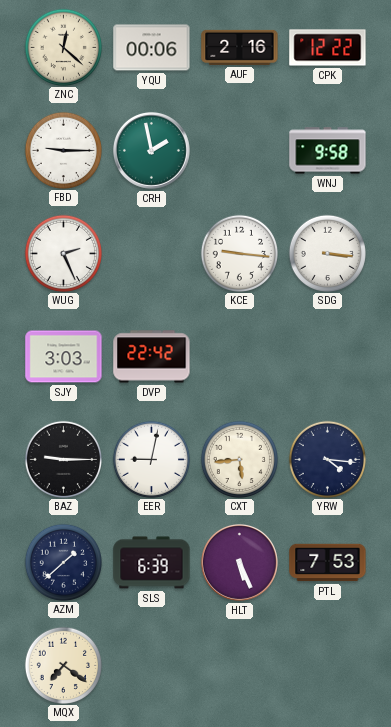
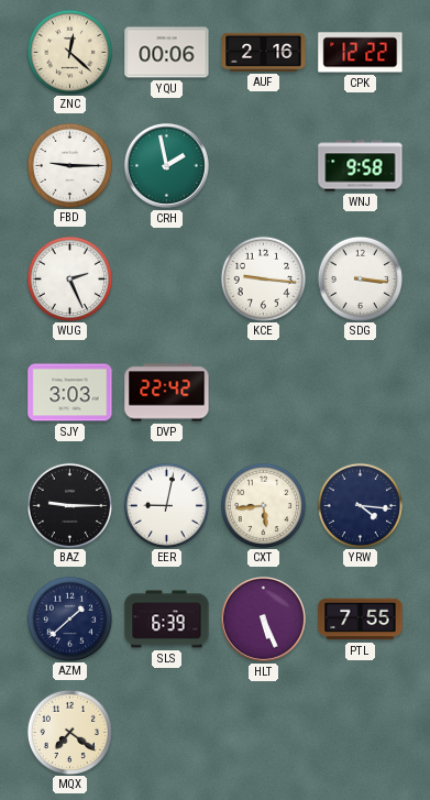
PTL: 7:53 -> 7:55
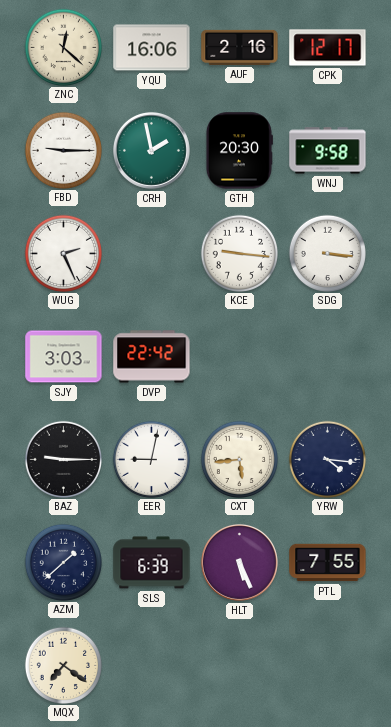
YQU: 00:06 -> 16:06
CPK: 12:22 -> 12:17
GTH: none -> 20:30
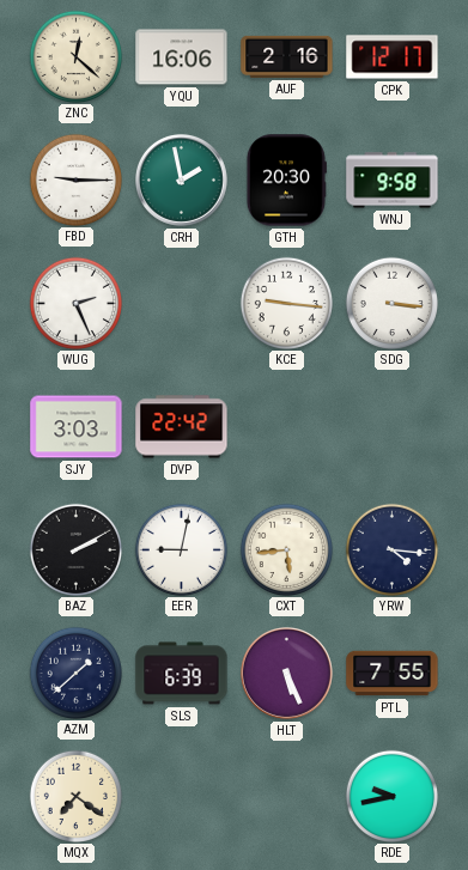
BAZ: 9:15 -> 2:10
RDE: none -> 9:43
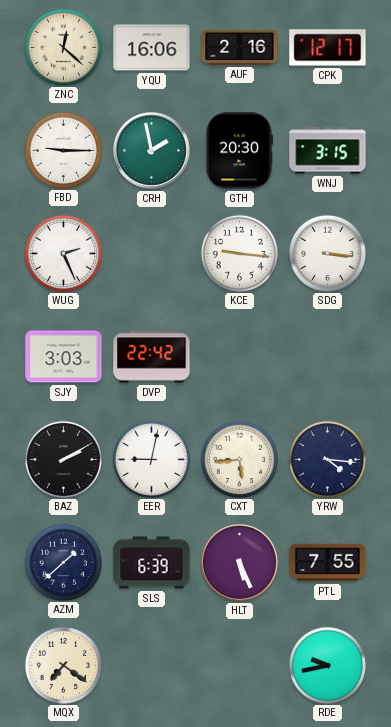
WNJ: 9:58 -> 3:15
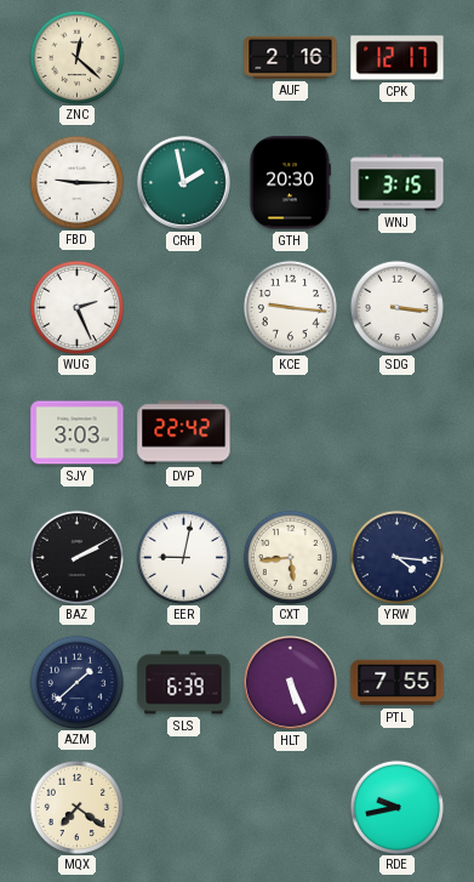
YQU: 16:06 -> none
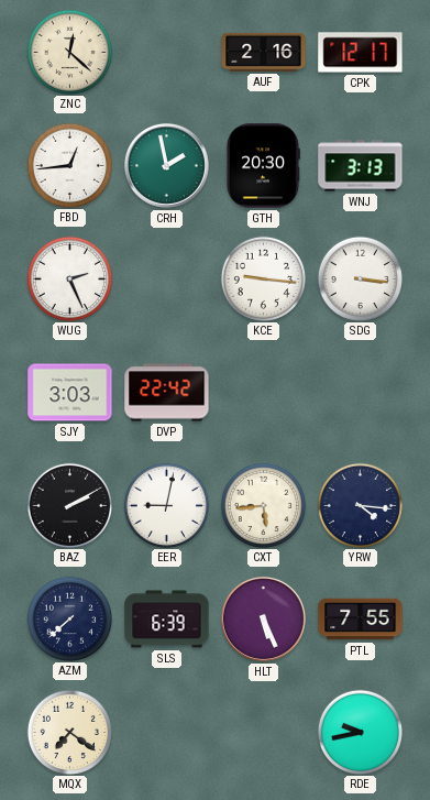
FBD: 9:15 -> 12:44
WNJ: 3:15 -> 3:13
AZM: 1:38 -> 7:38
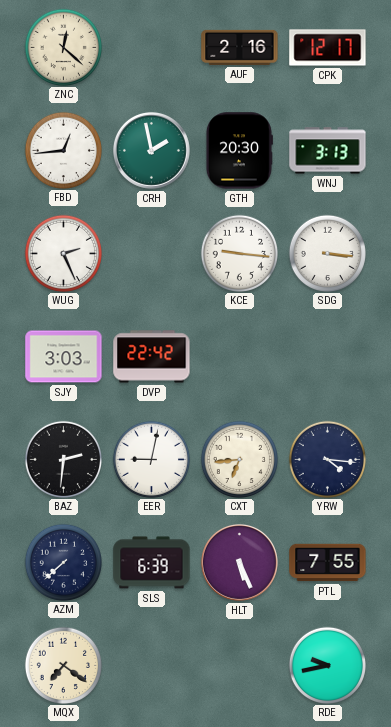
BAZ: 2:10 -> 2:31
CXT: 5:44 -> 6:44
